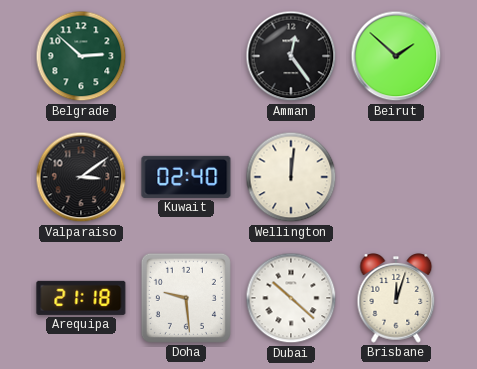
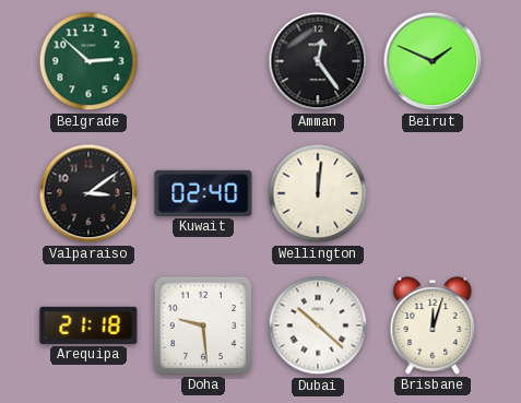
Beirut: 1:52 -> 1:49
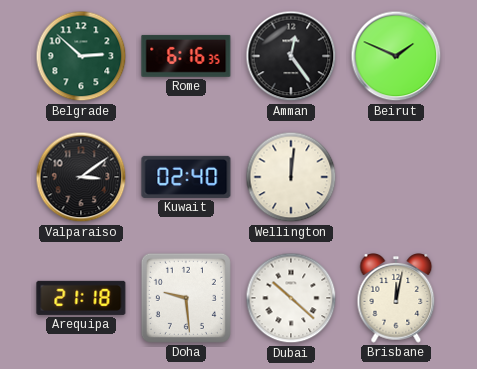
Rome: none -> 6:16
Brisbane: 12:03 -> 12:02
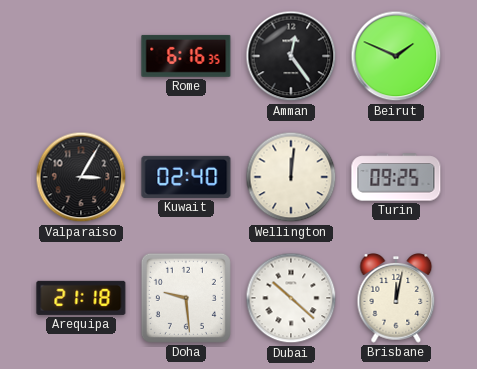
Belgrade: 2:52 -> none
Valparaiso: 3:09 -> 3:05
Turin: none -> 09:25
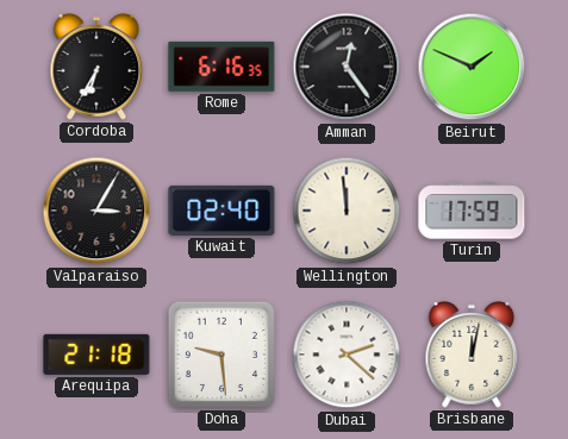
Cordoba: none -> 6:35
Wellington: 12:01 -> 11:59
Turin: 09:25 -> 17:59
Dubai: 10:22 -> 2:22
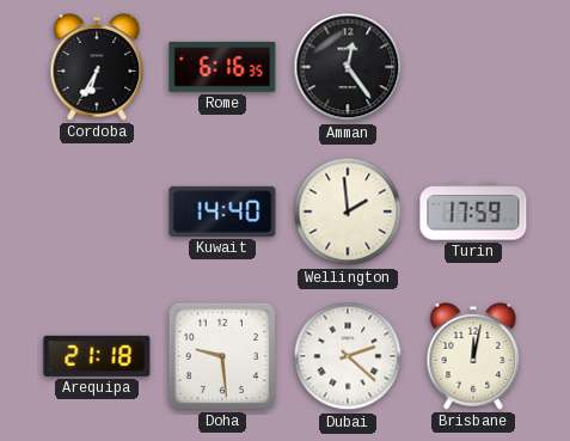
Beirut: 1:49 -> none
Valparaiso: 3:05 -> none
Kuwait: 02:40 -> 14:40
Wellington: 11:59 -> 1:59
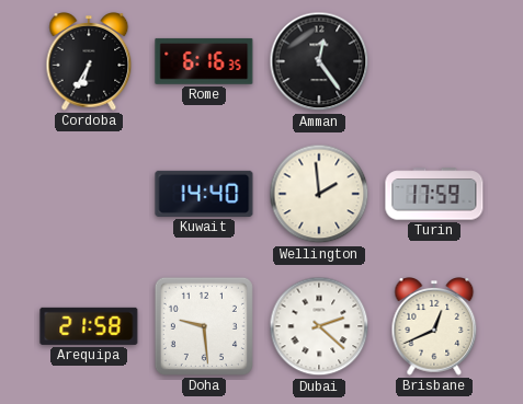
Arequipa: 21:18 -> 21:58
Brisbane: 12:02 -> 12:41
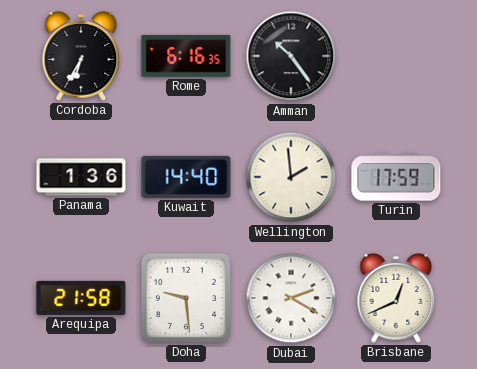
Amman: 12:24 -> 10:24
Panama: none -> 1:36
Dubai: 2:22 -> 2:20
